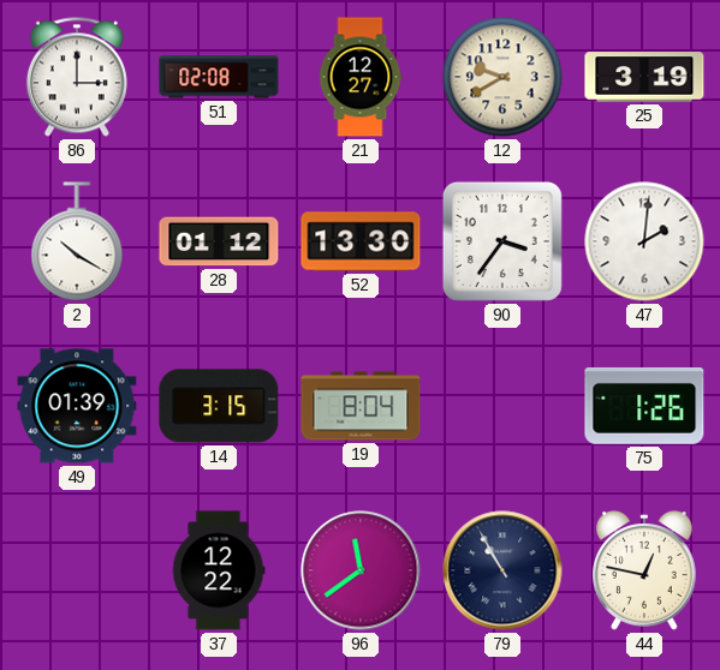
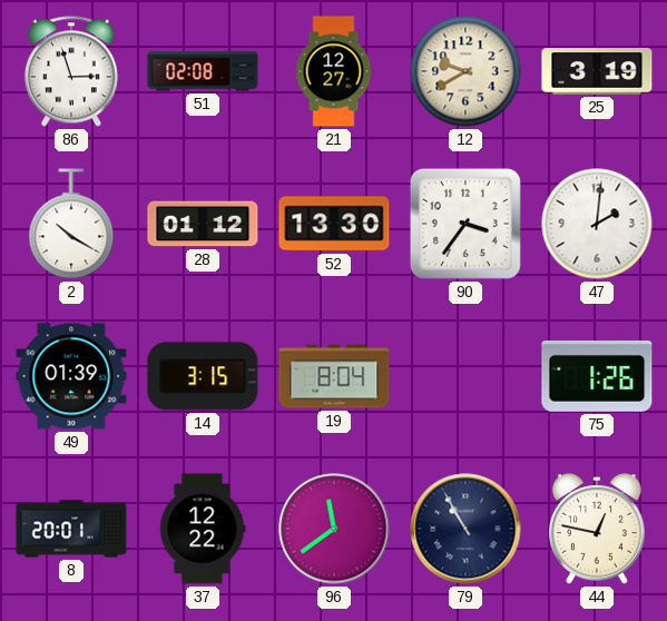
86: 3:00 -> 2:57
8: none -> 20:01
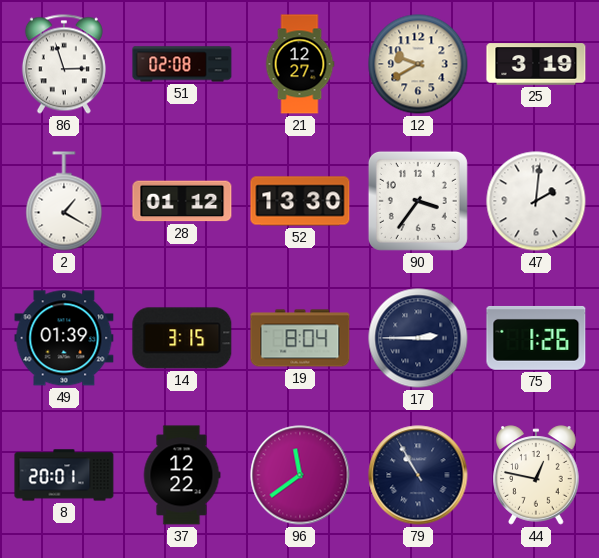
2: 10:20 -> 1:20
17: none -> 2:45
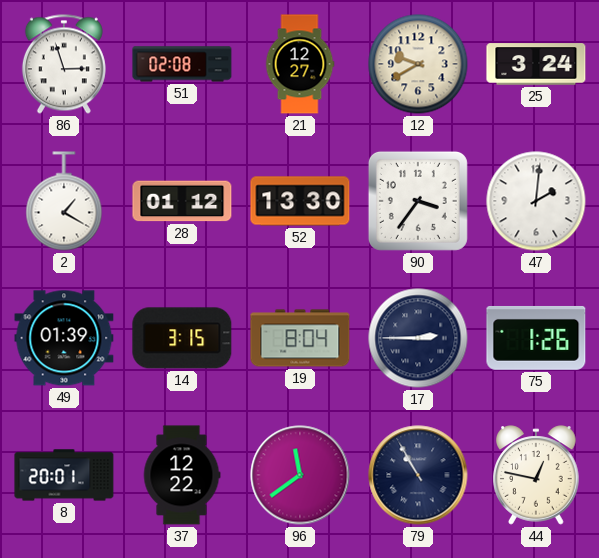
25: 3:19 -> 3:24
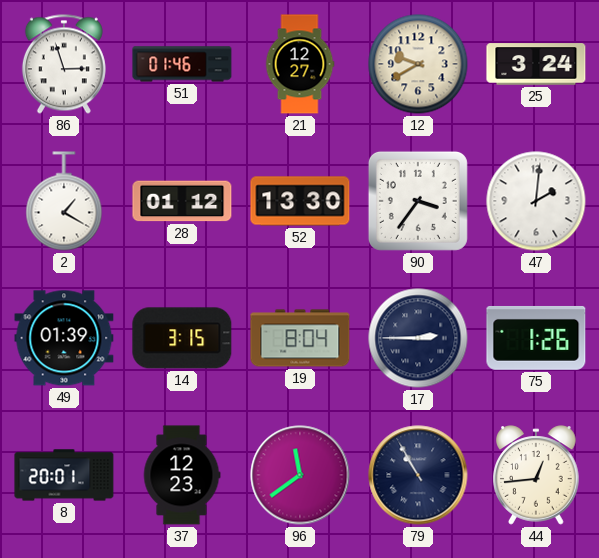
51: 02:08 -> 01:46
37: 12:22 -> 12:23
44: 12:47 -> 12:44
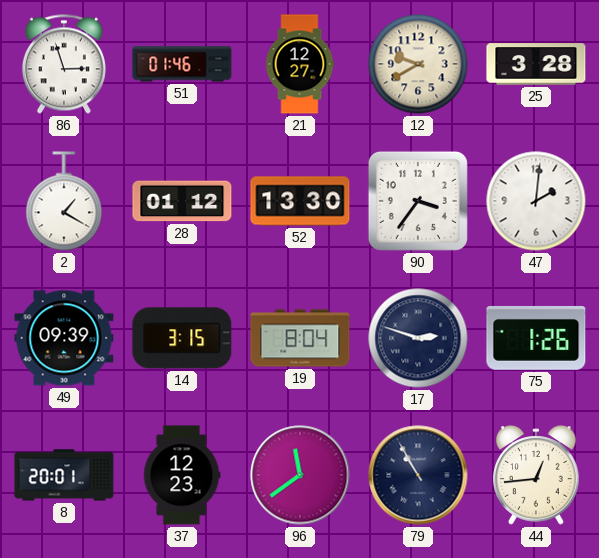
25: 3:24 -> 3:28
49: 01:39 -> 09:39
17: 2:45 -> 2:48
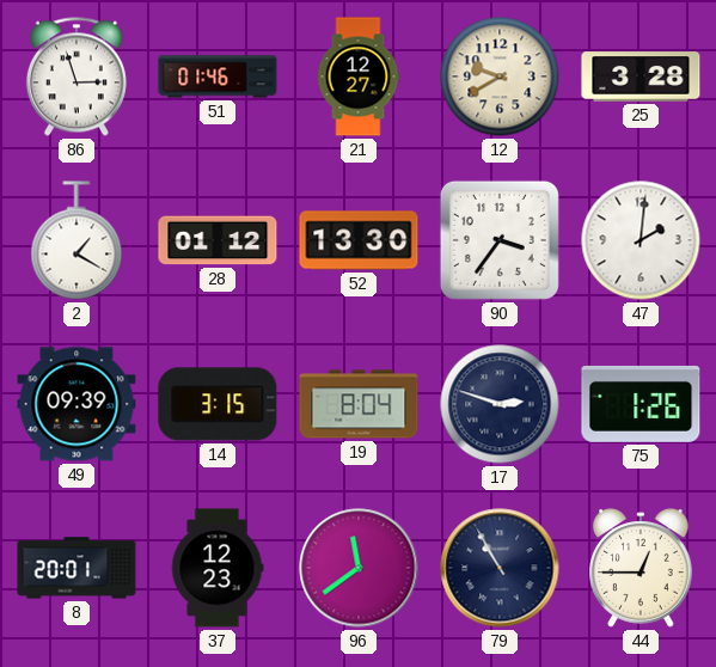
44: 12:44 -> 12:45
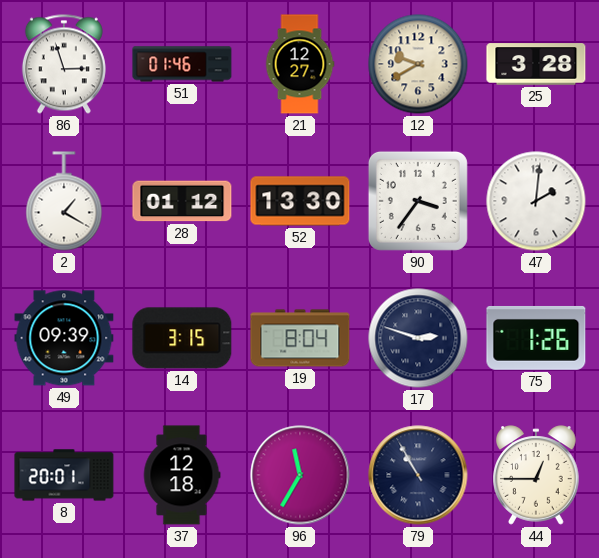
37: 12:23 -> 12:18
96: 11:39 -> 11:35
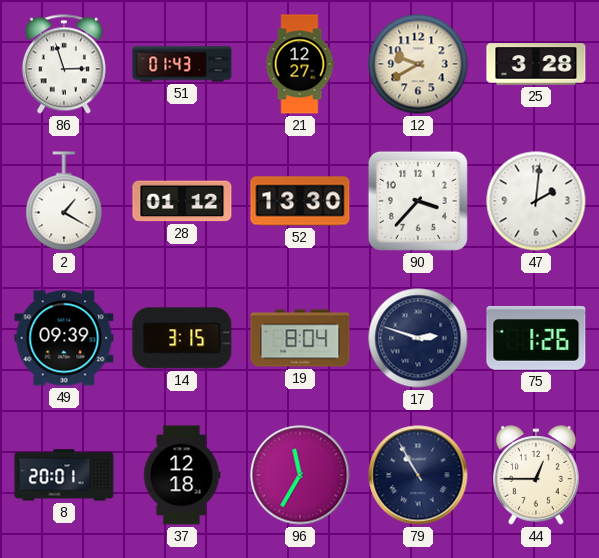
51: 01:46 -> 01:43
90: 3:36 -> 3:37
